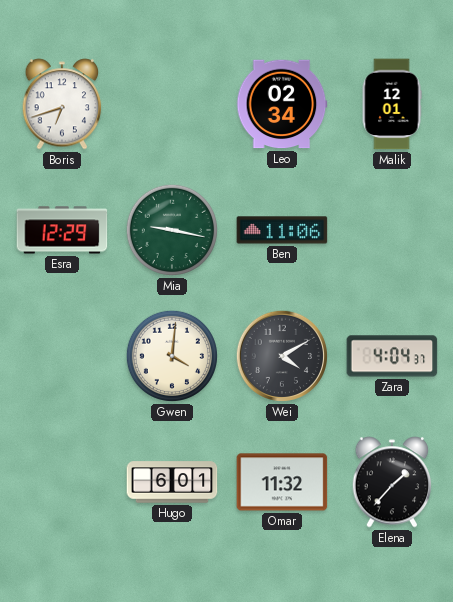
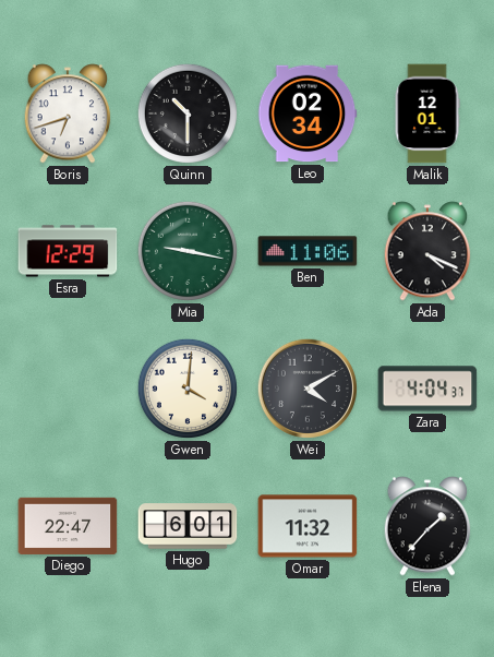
Quinn: none -> 10:30
Ada: none -> 4:19
Diego: none -> 22:47
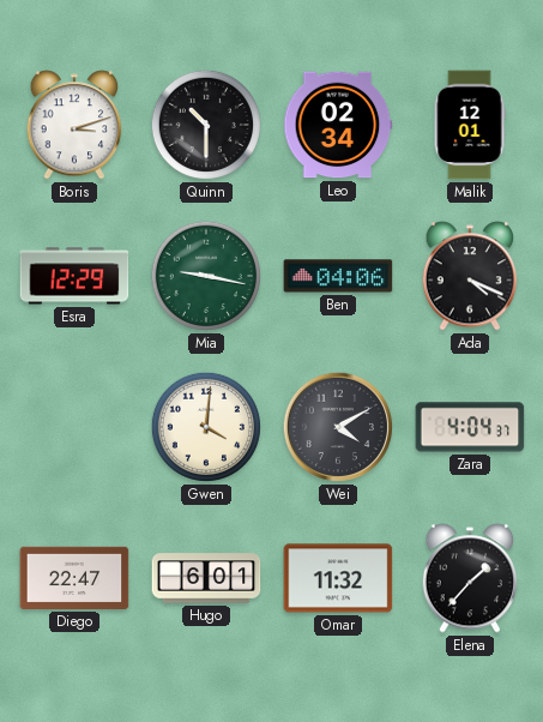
Boris: 6:42 -> 3:12
Ben: 11:06 -> 04:06
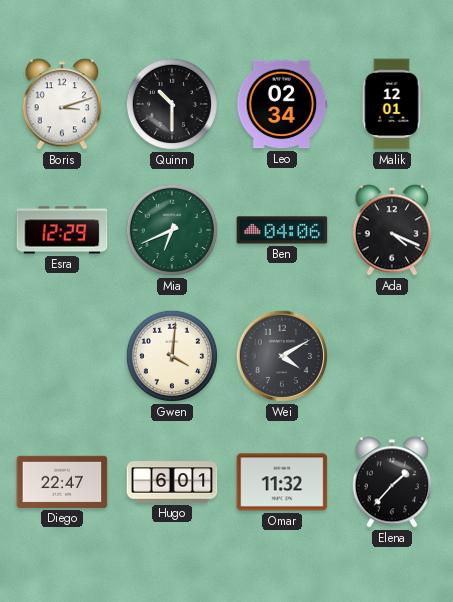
Mia: 9:17 -> 6:41
Zara: 4:04 -> none
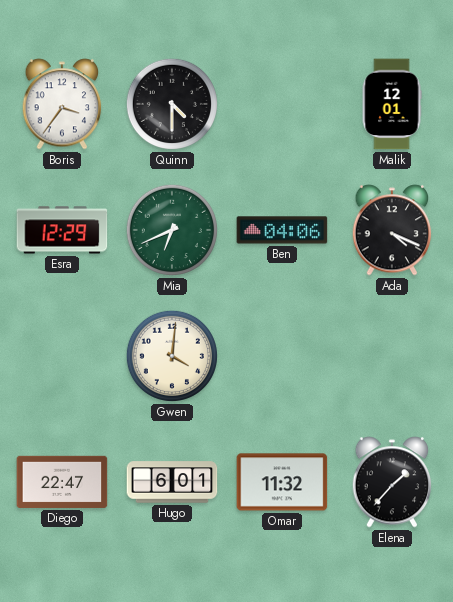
Boris: 3:12 -> 3:36
Quinn: 10:30 -> 4:30
Leo: 02:34 -> none
Wei: 4:10 -> none
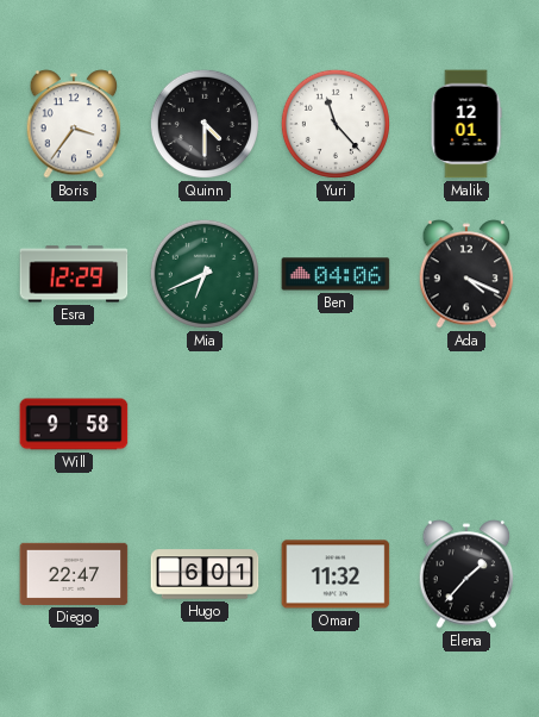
Yuri: none -> 11:23
Will: none -> 9:58
Gwen: 4:01 -> none
